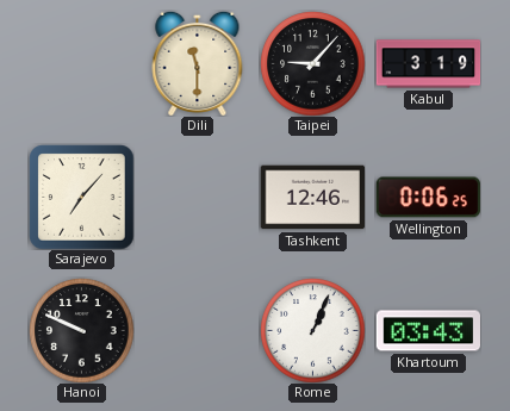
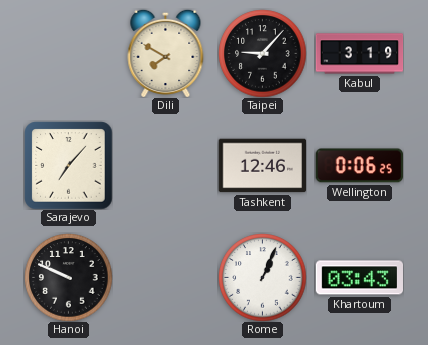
Dili: 11:30 -> 7:50
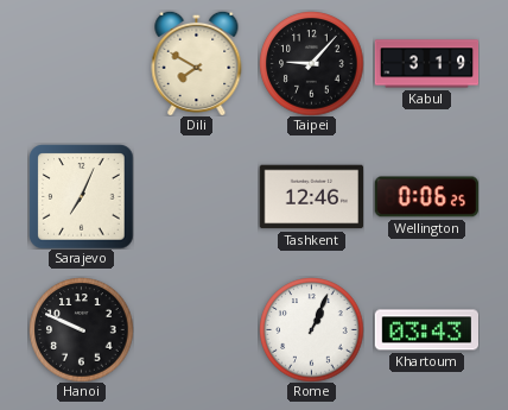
Sarajevo: 7:07 -> 7:04
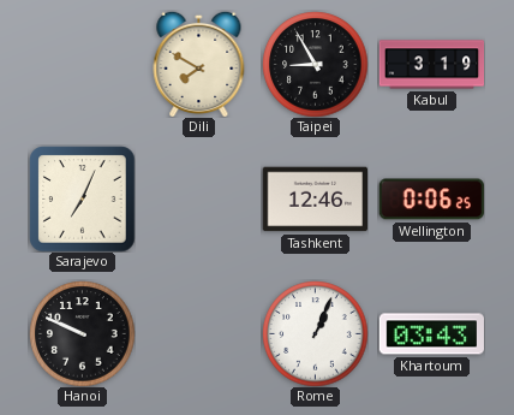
Taipei: 9:07 -> 8:55
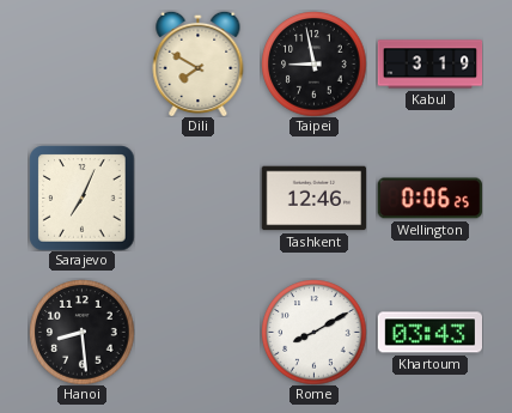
Taipei: 8:55 -> 8:58
Hanoi: 9:49 -> 8:29
Rome: 1:04 -> 8:10
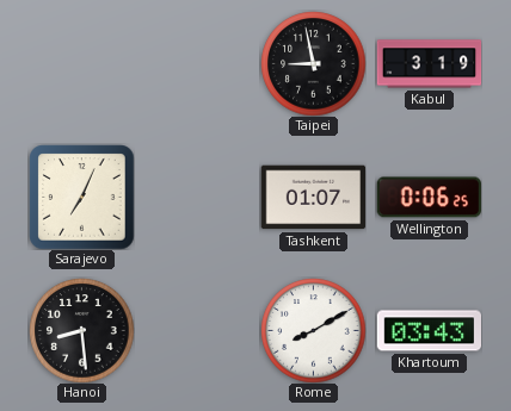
Dili: 7:50 -> none
Tashkent: 12:46 -> 01:07
